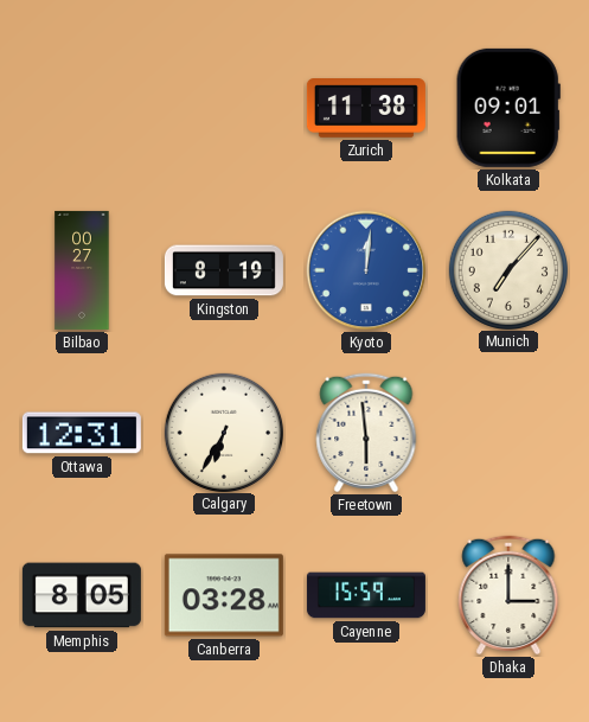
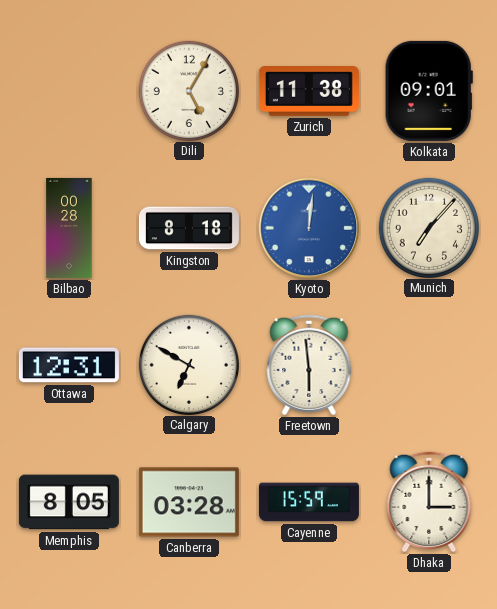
Dili: none -> 5:05
Bilbao: 00:27 -> 00:28
Kingston: 8:19 -> 8:18
Calgary: 6:35 -> 6:50
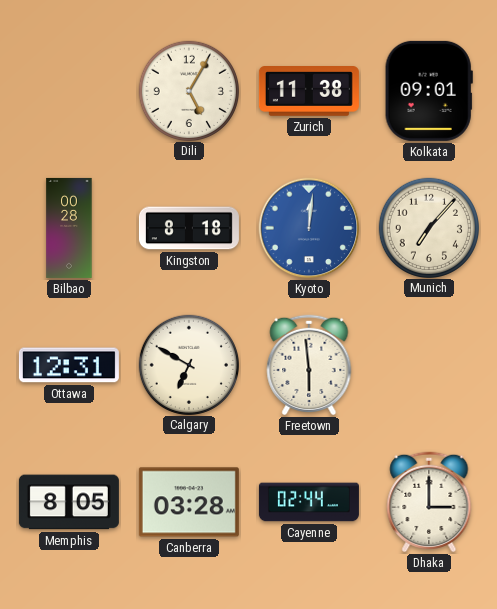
Cayenne: 15:59 -> 02:44
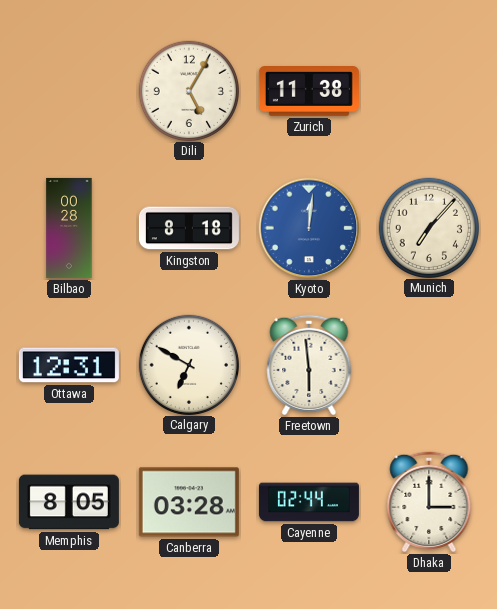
Kolkata: 09:01 -> none
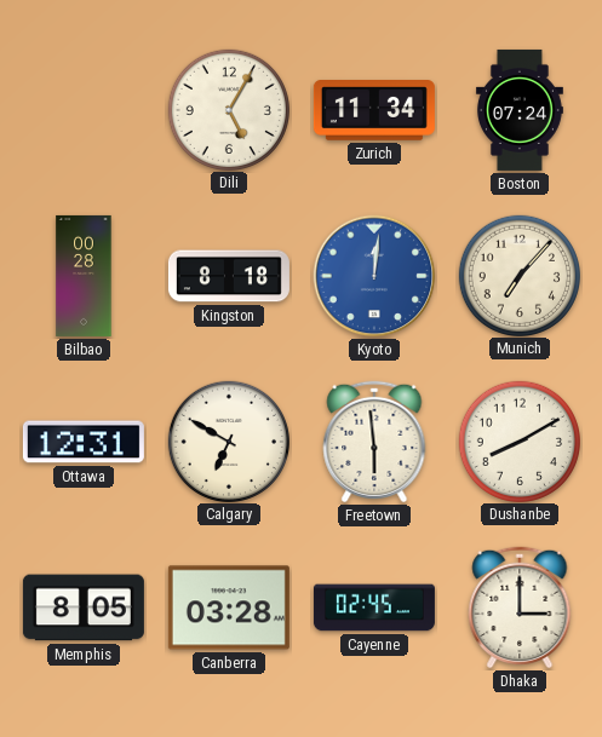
Zurich: 11:38 -> 11:34
Boston: none -> 07:24
Dushanbe: none -> 8:10
Cayenne: 02:44 -> 02:45
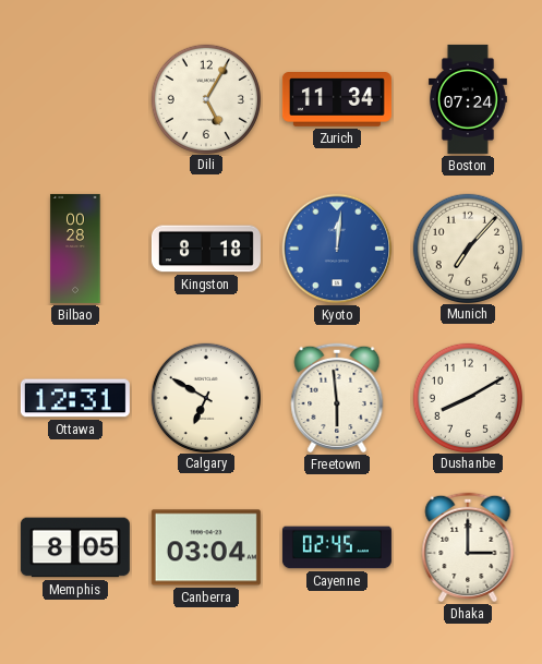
Canberra: 03:28 -> 03:04
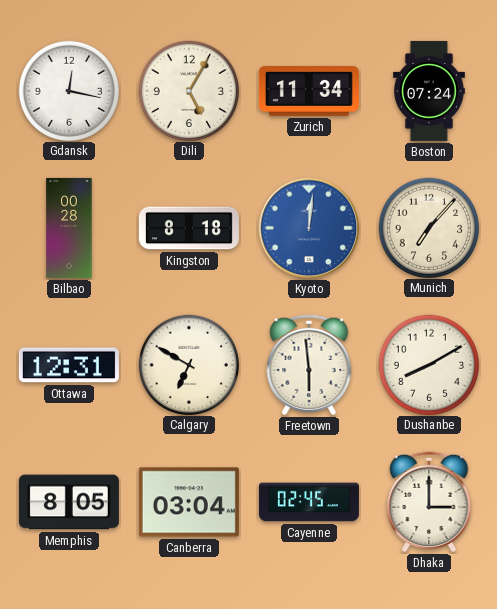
Gdansk: none -> 12:17
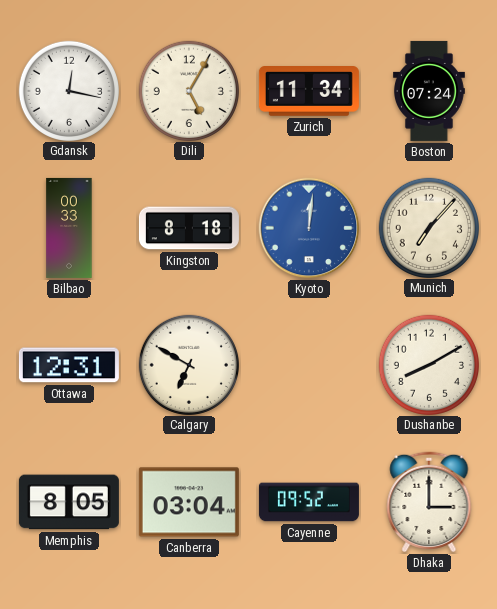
Bilbao: 00:28 -> 00:33
Freetown: 5:59 -> none
Cayenne: 02:45 -> 09:52
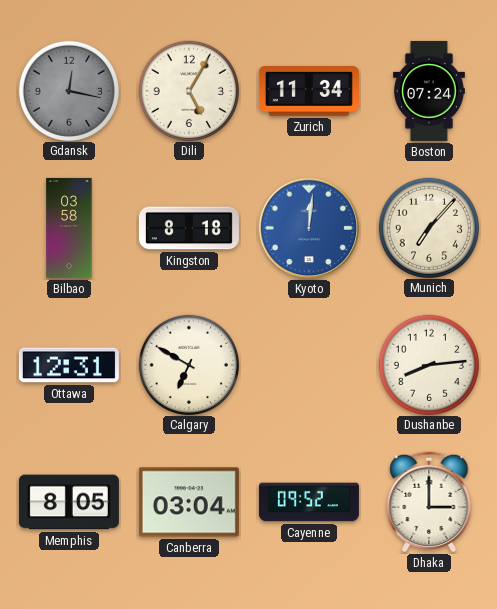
Gdansk dial: white -> grey
Bilbao: 00:33 -> 03:58
Dushanbe: 8:10 -> 8:14
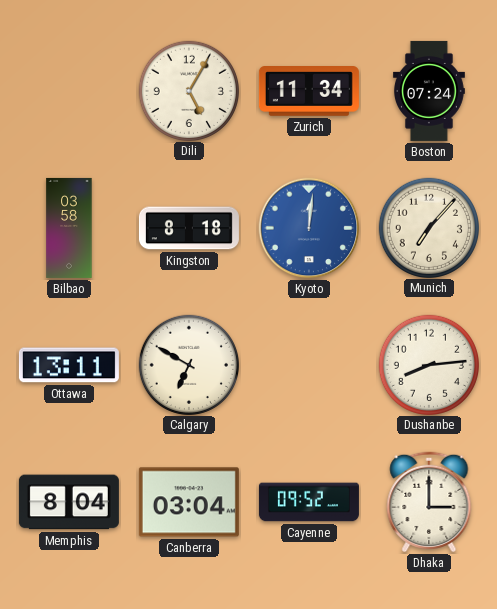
Gdansk: 12:17 -> none
Ottawa: 12:31 -> 13:11
Memphis: 8:05 -> 8:04
